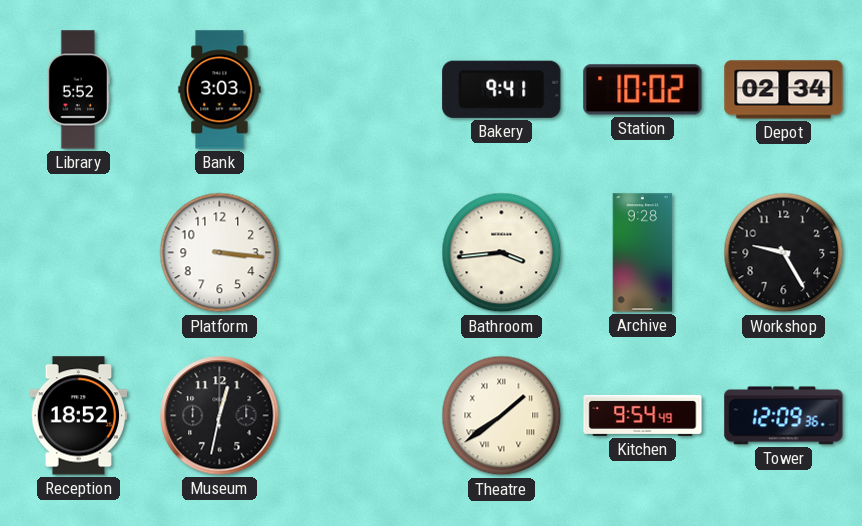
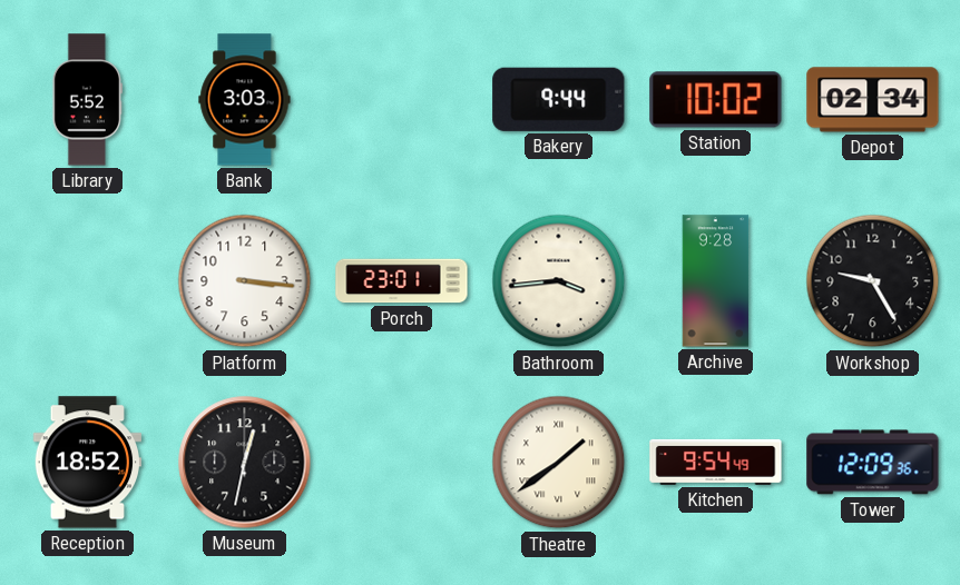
Bakery: 9:41 -> 9:44
Porch: none -> 23:01
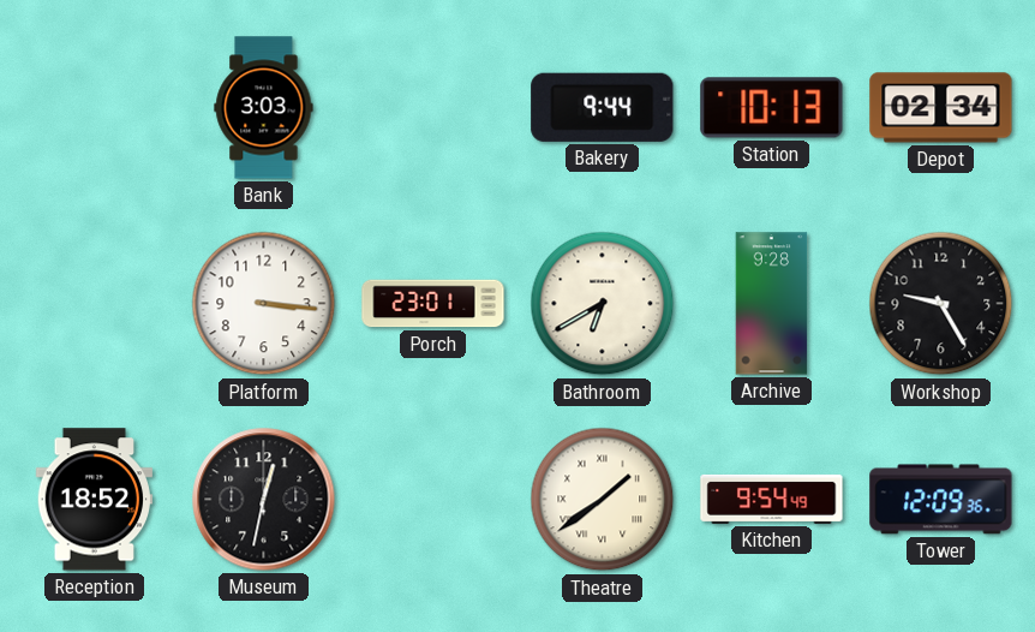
Library: 5:52 -> none
Station: 10:02 -> 10:13
Bathroom: 3:44 -> 6:40
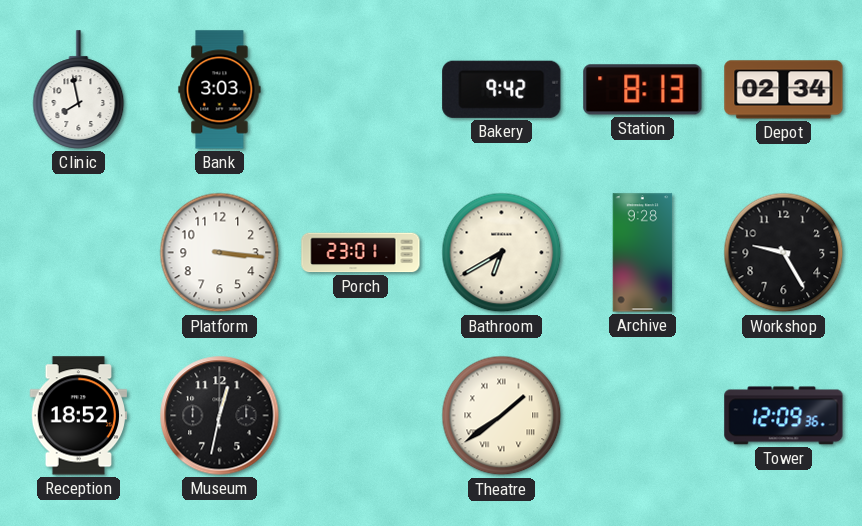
Clinic: none -> 7:58
Bakery: 9:44 -> 9:42
Station: 10:13 -> 8:13
Kitchen: 9:54 -> none
